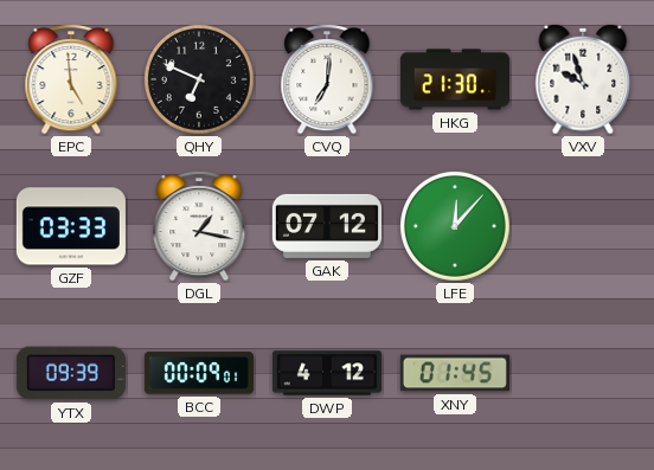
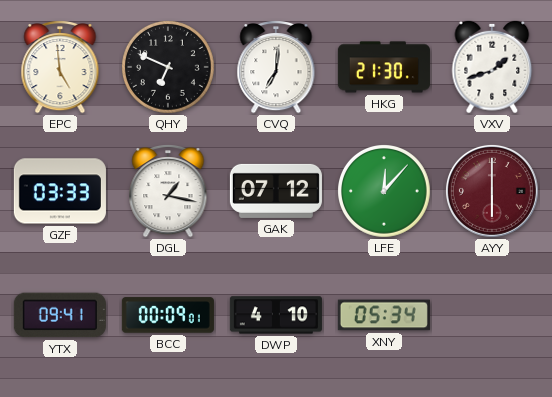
VXV: 9:57 -> 1:42
AYY: none -> 6:00
YTX: 09:39 -> 09:41
DWP: 4:12 -> 4:10
XNY: 01:45 -> 05:34
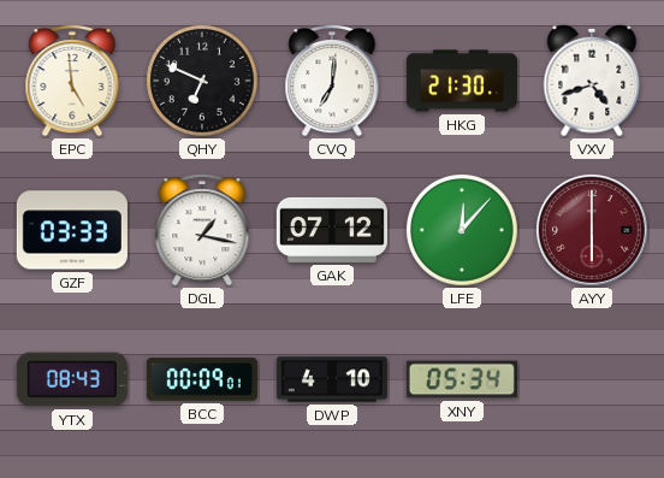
VXV: 1:42 -> 4:42
YTX: 09:41 -> 08:43
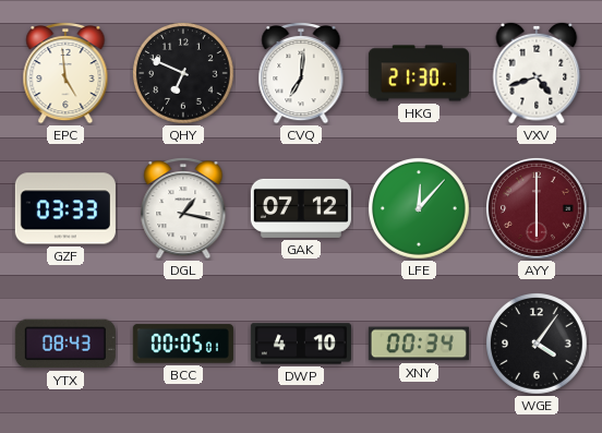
BCC: 00:09 -> 00:05
XNY: 05:34 -> 00:34
WGE: none -> 4:06
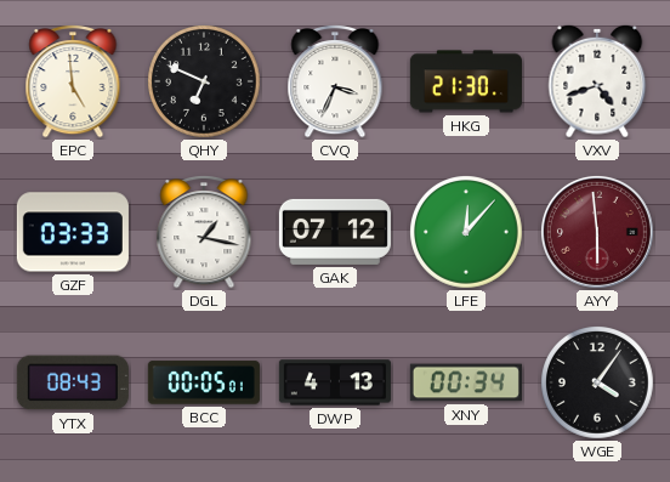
CVQ: 7:01 -> 3:34
AYY: 6:00 -> 5:59
DWP: 4:10 -> 4:13
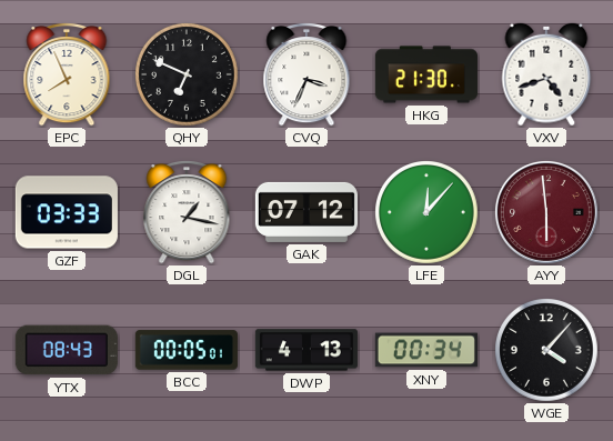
EPC: 4:59 -> 7:56
WGE: 4:06 -> 4:07
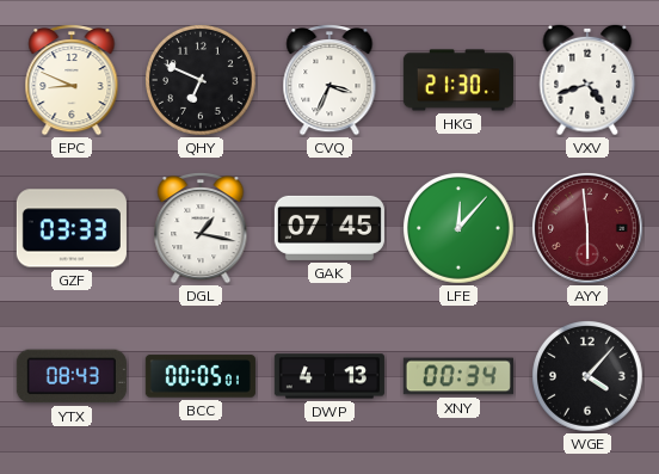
EPC: 7:56 -> 8:49
GAK: 07:12 -> 07:45
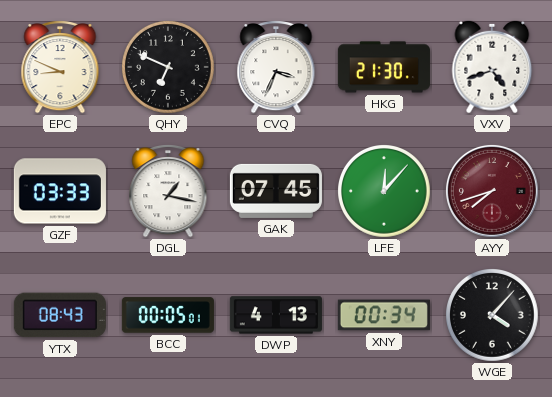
AYY: 5:59 -> 7:42
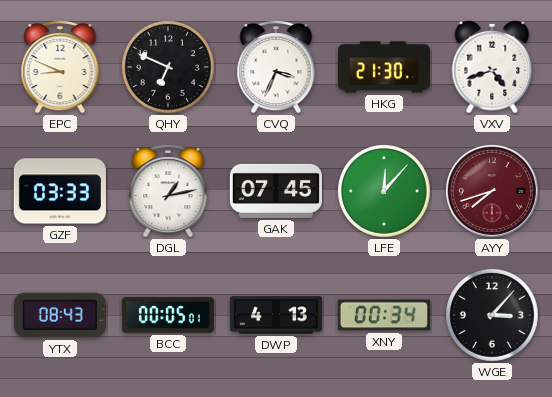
DGL: 1:17 -> 1:13
WGE: 4:07 -> 3:07
